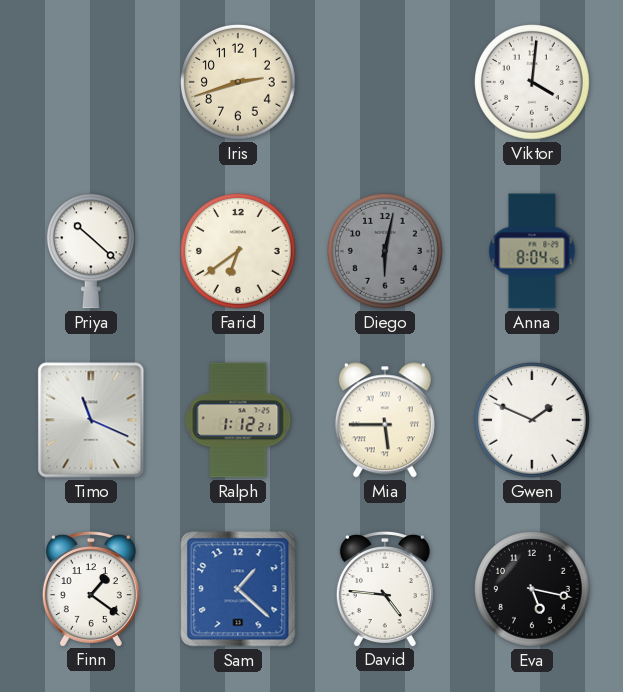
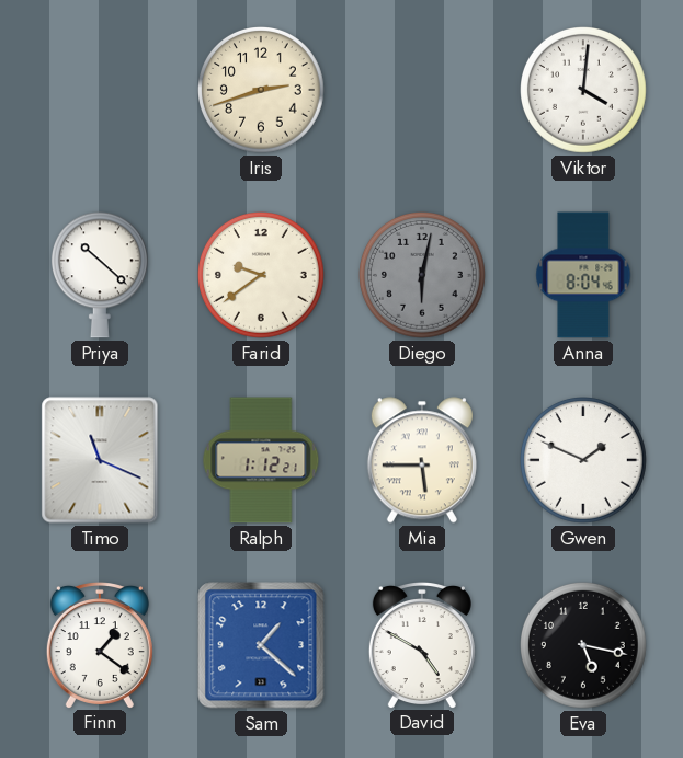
Farid: 6:39 -> 9:39
David: 4:46 -> 4:50
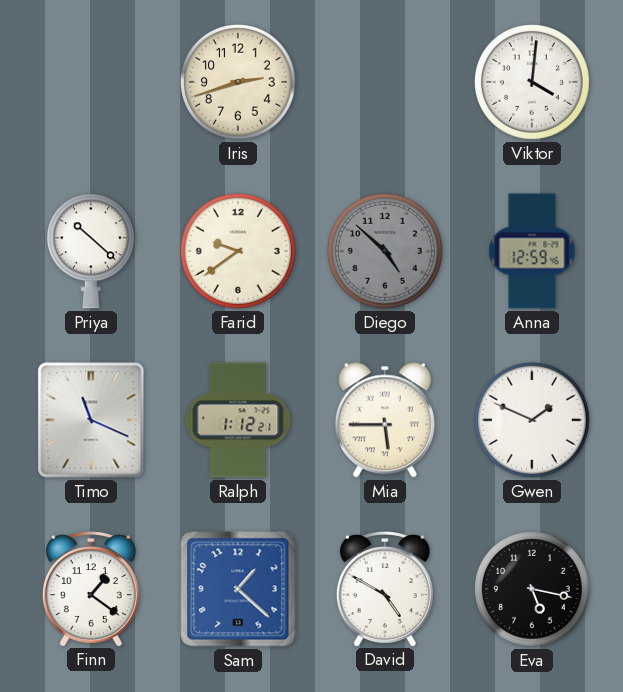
Diego: 6:02 -> 4:52
Anna: 8:04 -> 12:59
